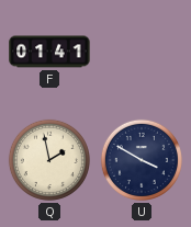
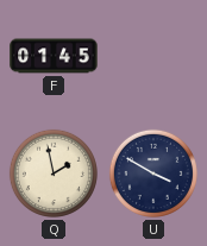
F: 01:41 -> 01:45
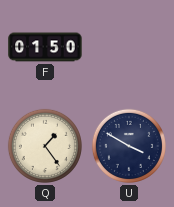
F: 01:45 -> 01:50
Q: 1:58 -> 1:24
